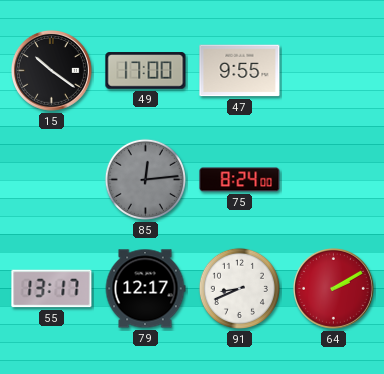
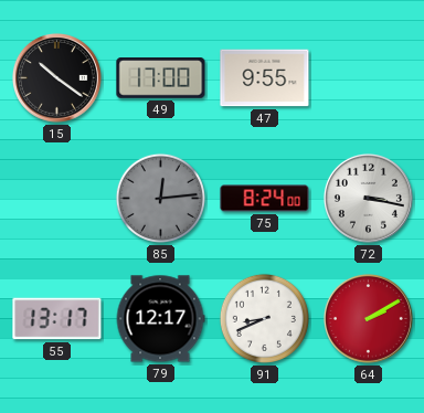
72: none -> 3:17
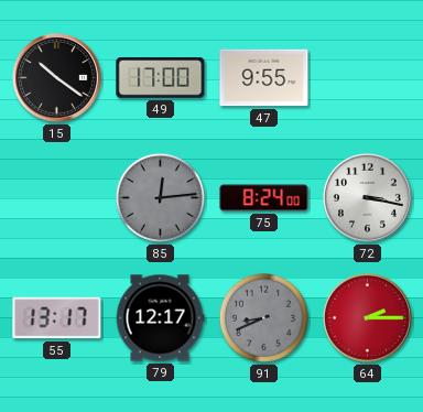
91 dial: white -> grey
64: 2:10 -> 2:15
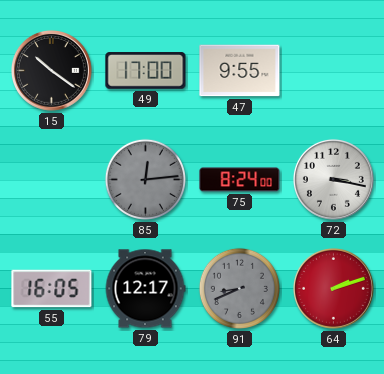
55: 13:17 -> 16:05
64: 2:15 -> 2:12
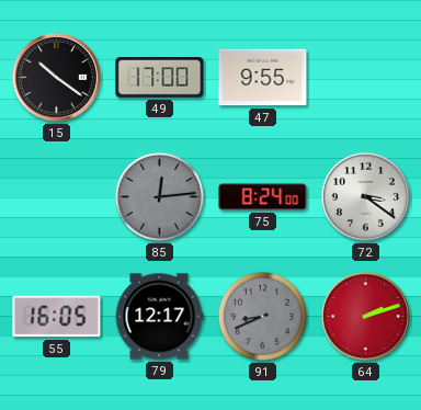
72: 3:17 -> 3:21
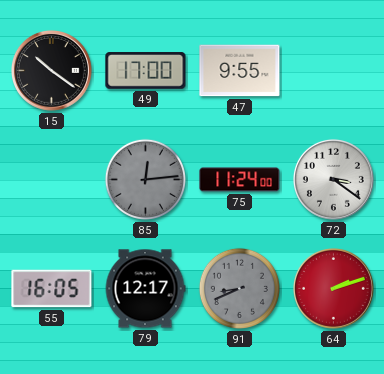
75: 8:24 -> 11:24
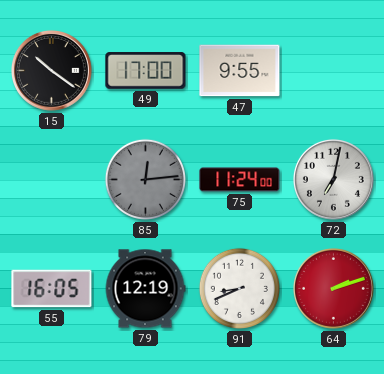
72: 3:21 -> 7:02
79: 12:17 -> 12:19
91 dial: grey -> white
